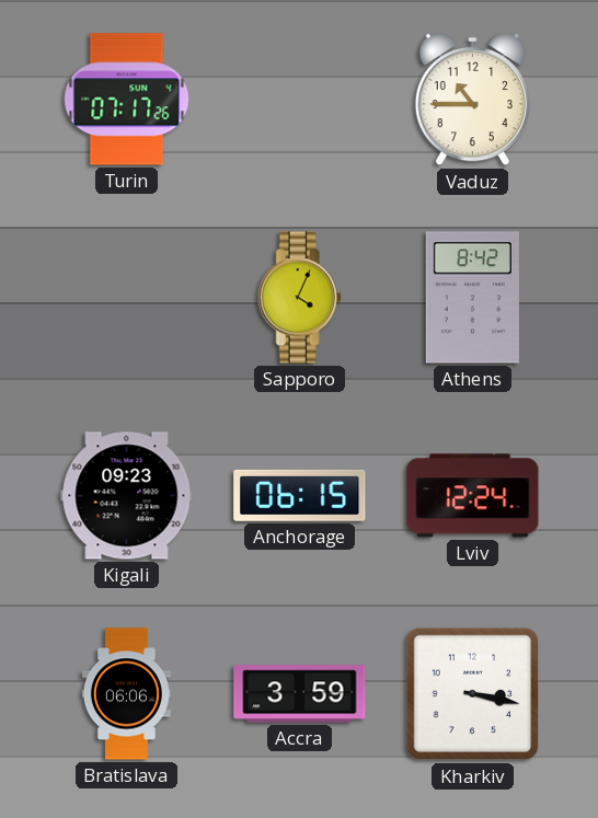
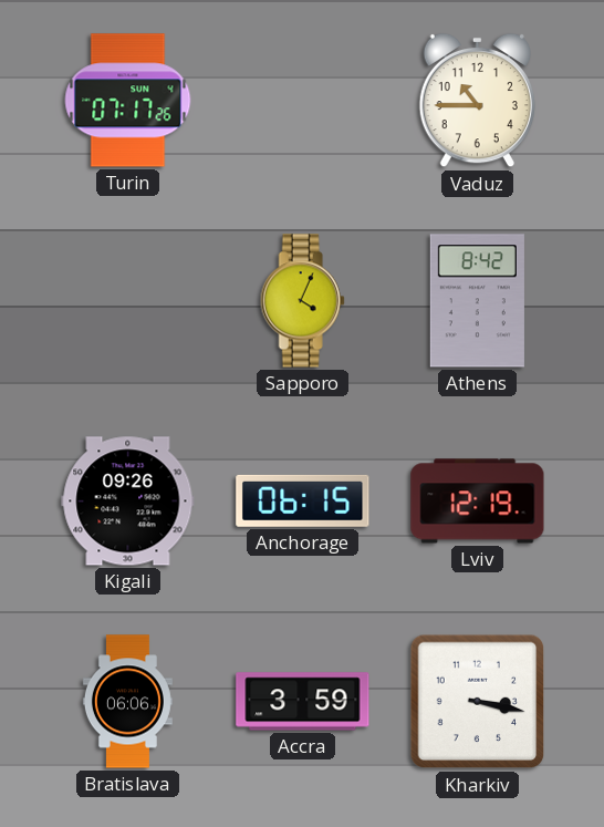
Kigali: 09:23 -> 09:26
Lviv: 12:24 -> 12:19
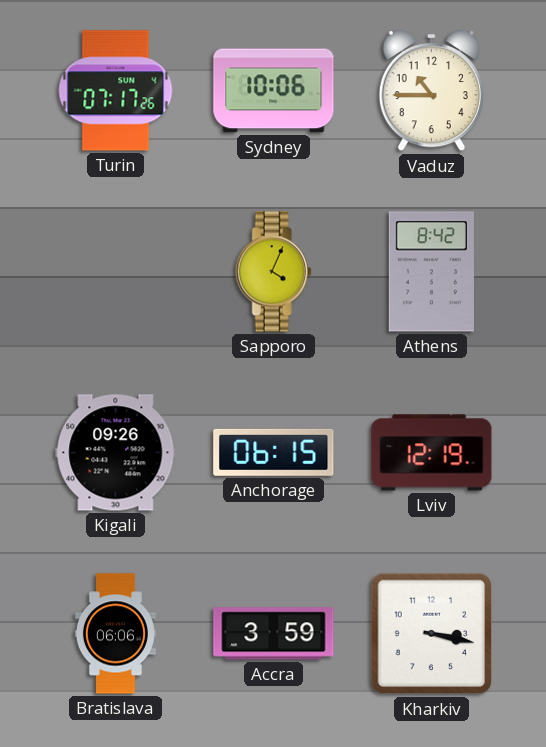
Sydney: none -> 10:06
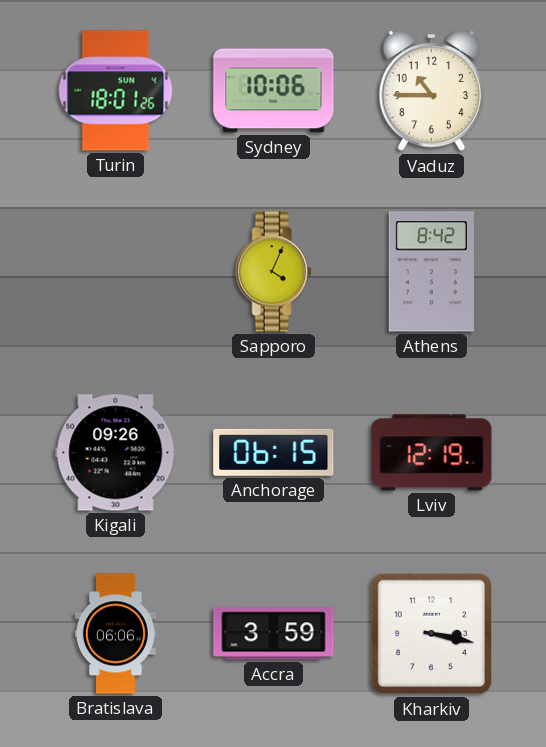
Turin: 07:17 -> 18:01
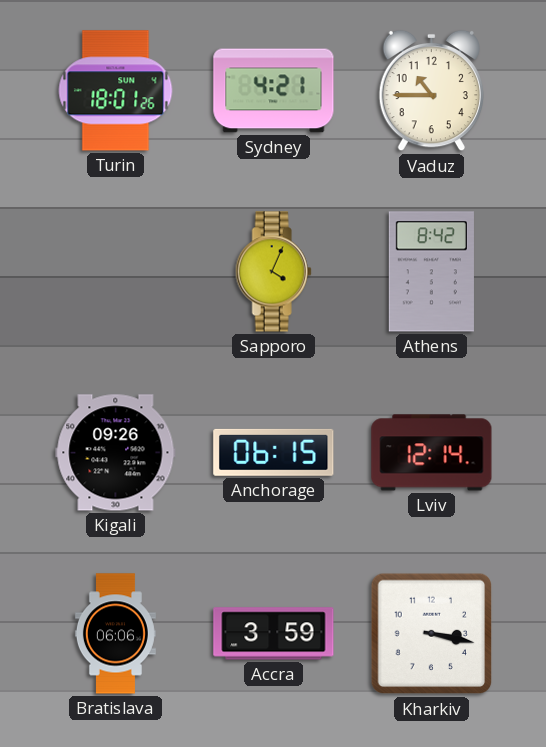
Sydney: 10:06 -> 4:21
Lviv: 12:19 -> 12:14
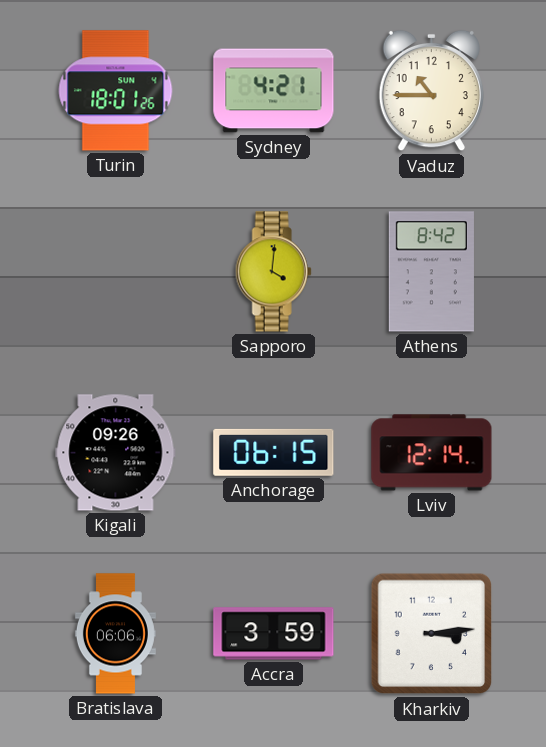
Sapporo: 4:04 -> 4:01
Kharkiv: 3:17 -> 3:14
